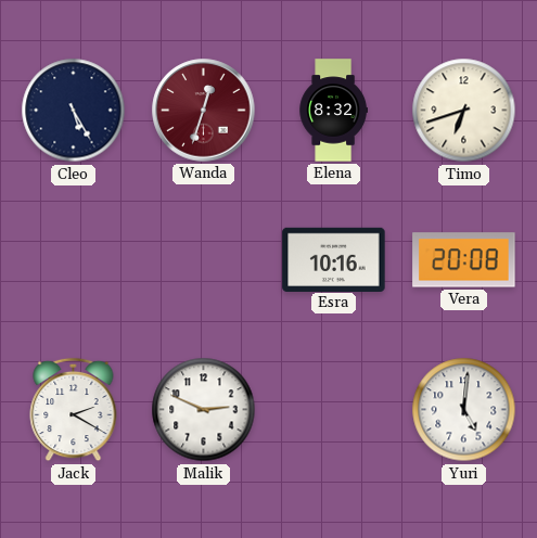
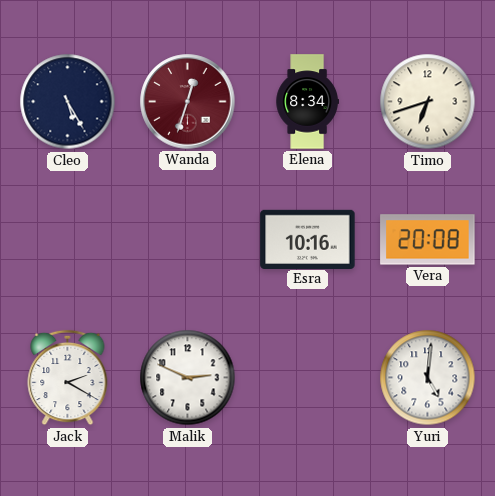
Elena: 8:32 -> 8:34
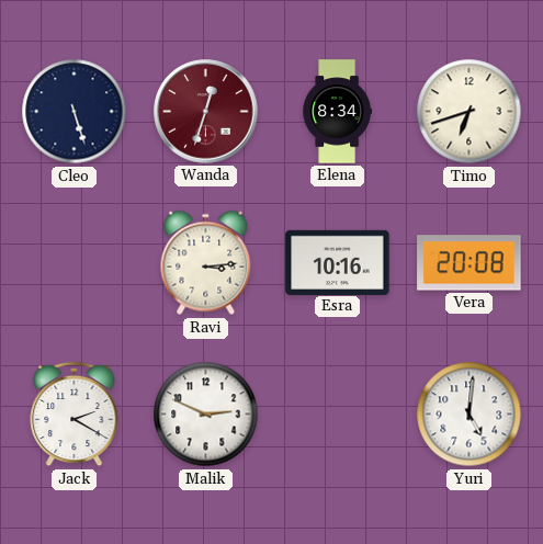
Cleo: 5:25 -> 5:27
Ravi: none -> 3:14
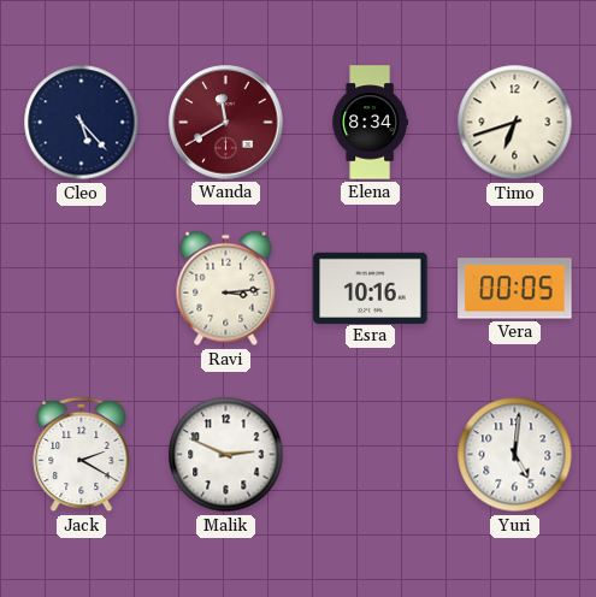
Cleo: 5:27 -> 5:23
Wanda: 12:33 -> 11:40
Vera: 20:08 -> 00:05
